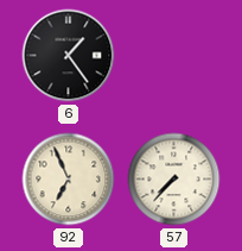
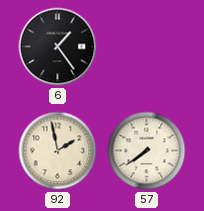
92: 6:56 -> 1:58
57: 7:37 -> 7:39
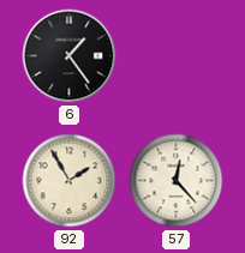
92: 1:58 -> 1:55
57: 7:39 -> 12:23
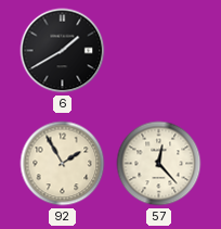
6: 1:24 -> 1:40
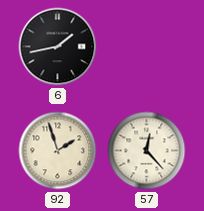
6: 1:40 -> 1:43
92: 1:55 -> 1:57
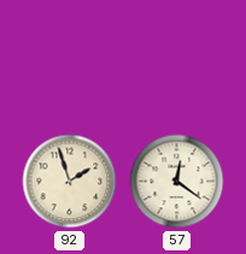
6: 1:43 -> none
57: 12:23 -> 12:21
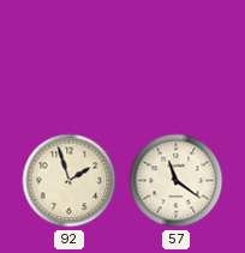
57: 12:21 -> 11:21
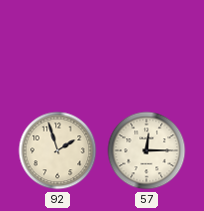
57: 11:21 -> 12:15
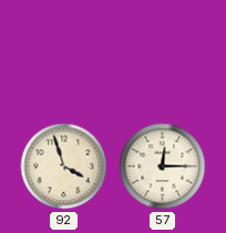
92: 1:57 -> 3:57
